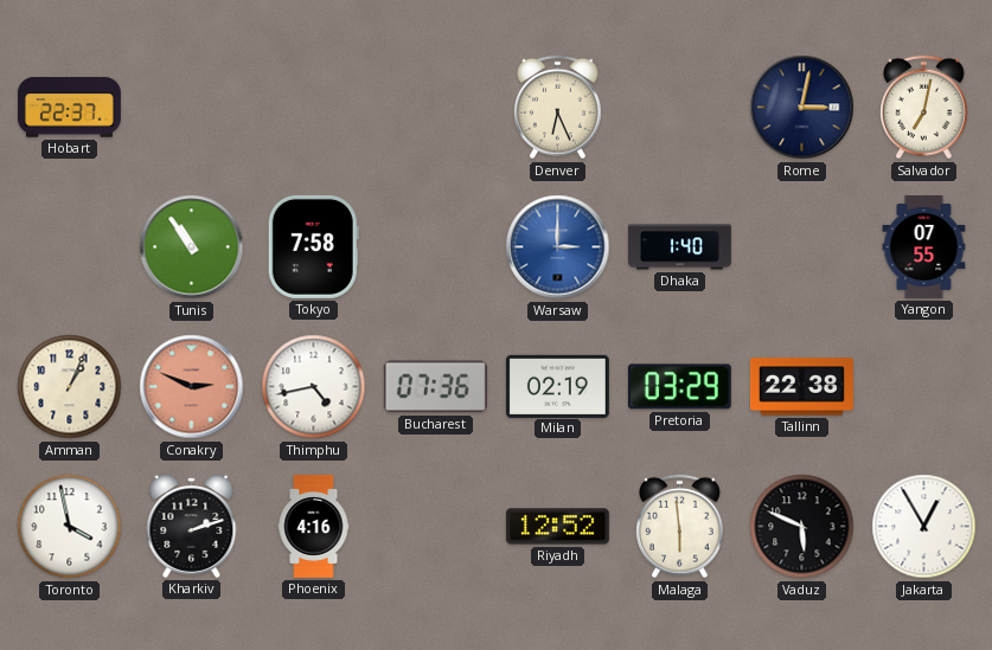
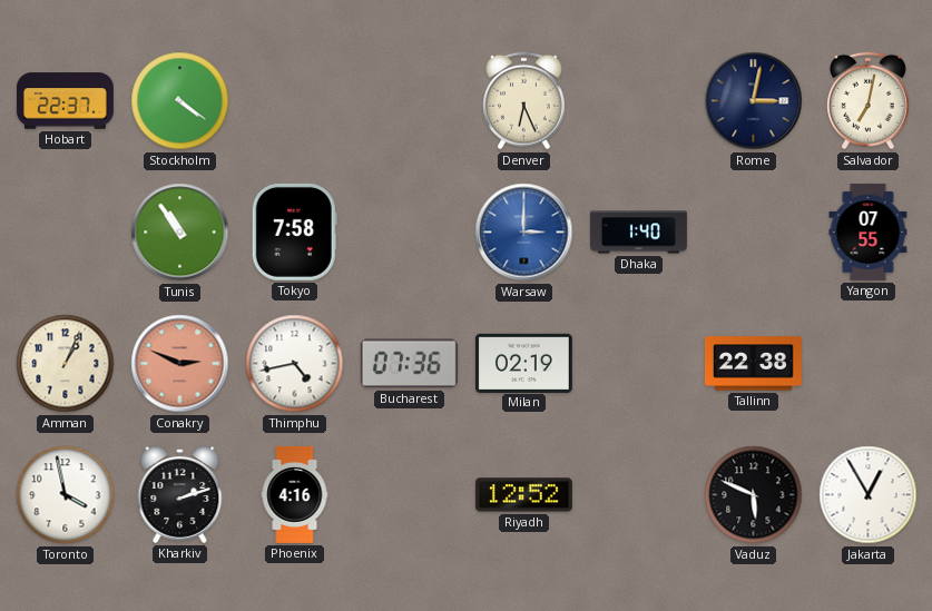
Stockholm: none -> 4:21
Pretoria: 03:29 -> none
Malaga: 5:59 -> none
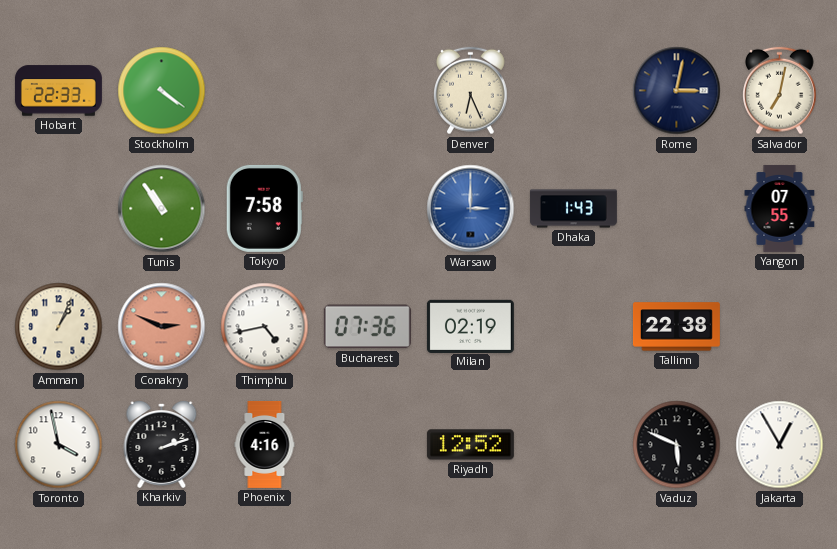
Hobart: 22:37 -> 22:33
Dhaka: 1:40 -> 1:43
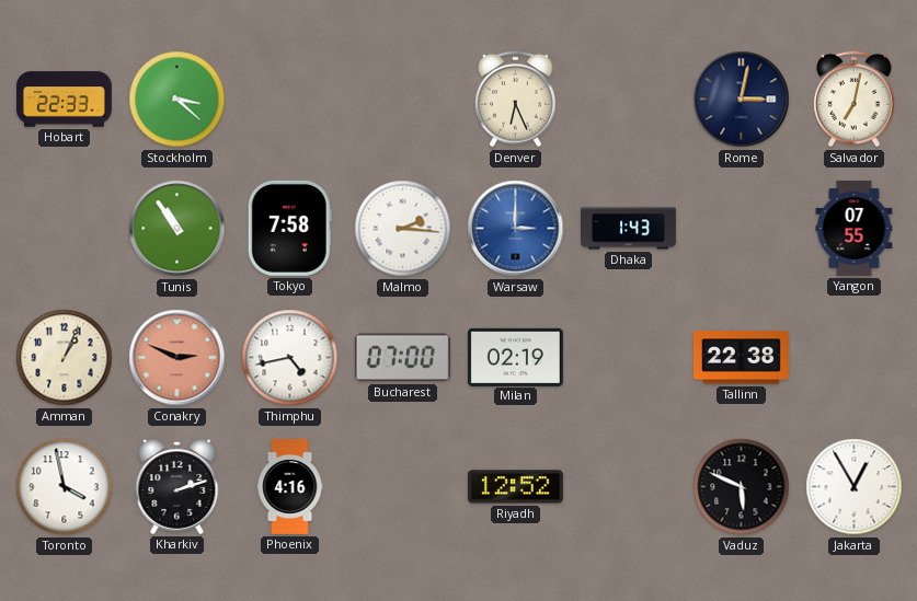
Stockholm: 4:21 -> 3:22
Malmo: none -> 2:16
Bucharest: 07:36 -> 07:00
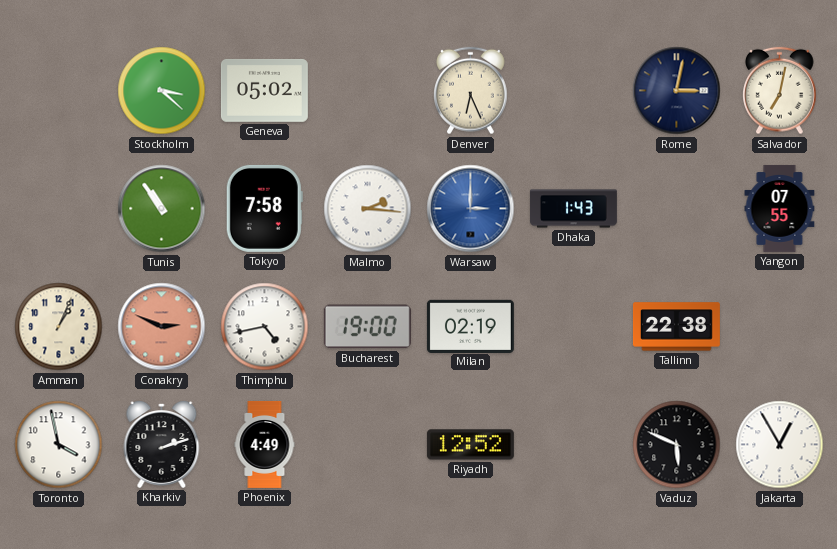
Hobart: 22:33 -> none
Geneva: none -> 05:02
Bucharest: 07:00 -> 19:00
Phoenix: 4:16 -> 4:49
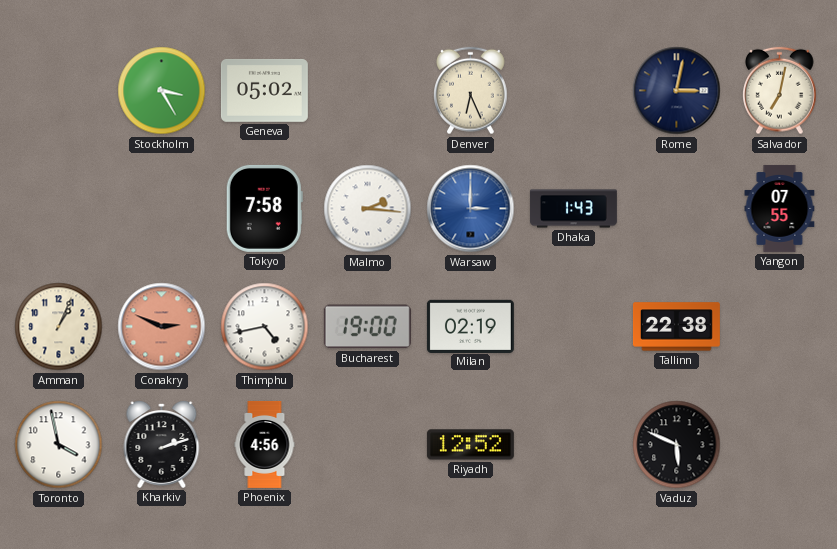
Stockholm: 3:22 -> 3:25
Tunis: 10:54 -> none
Phoenix: 4:49 -> 4:56
Jakarta: 12:55 -> none
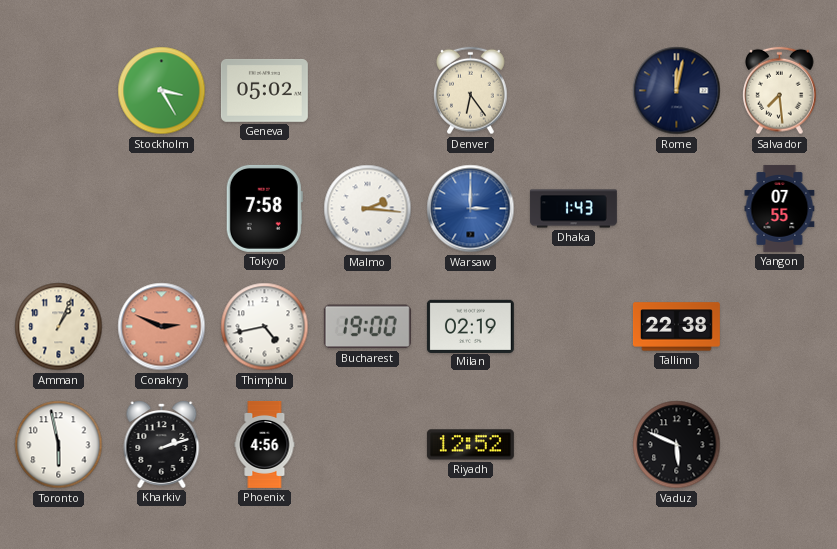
Denver: 6:26 -> 6:24
Rome: 3:02 -> 12:02
Salvador: 7:02 -> 7:29
Toronto: 3:58 -> 5:58
